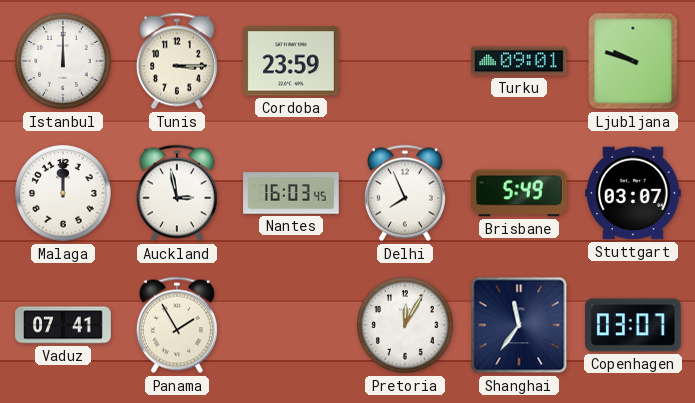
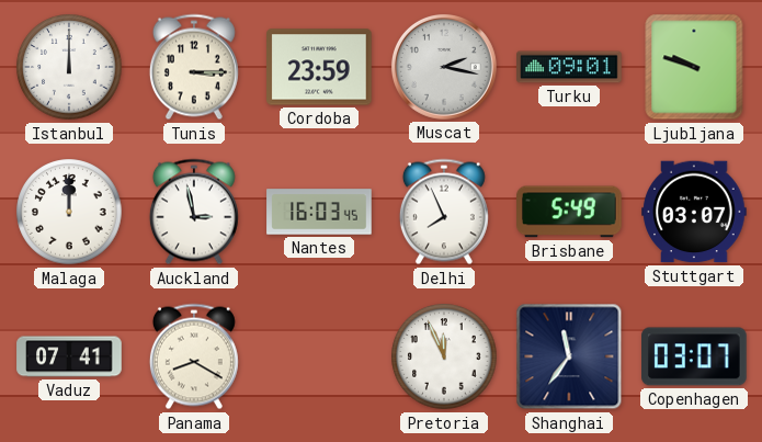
Muscat: none -> 2:17
Panama: 1:55 -> 8:20
Pretoria: 12:05 -> 11:56
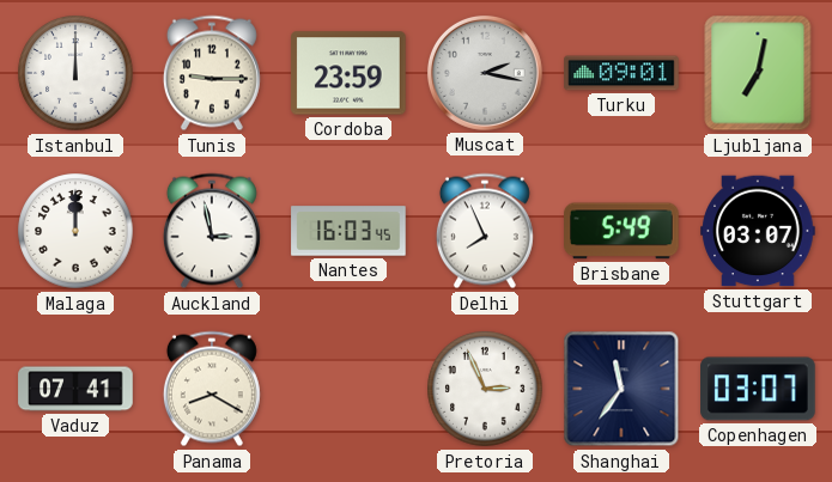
Tunis: 3:15 -> 9:15
Ljubljana: 9:48 -> 7:02
Pretoria: 11:56 -> 2:56
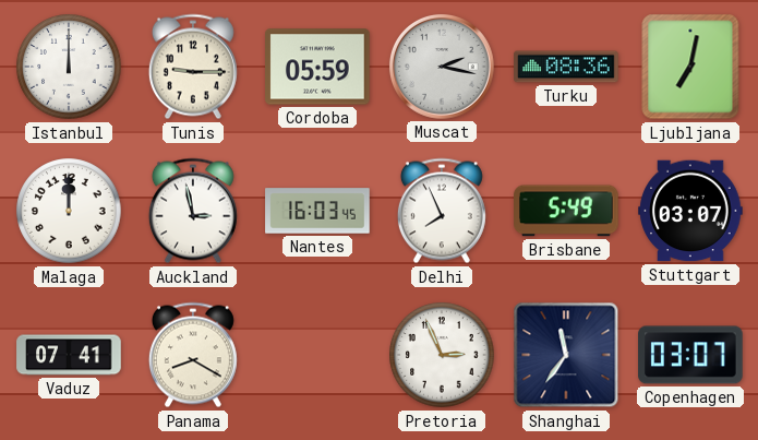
Cordoba: 23:59 -> 05:59
Turku: 09:01 -> 08:36
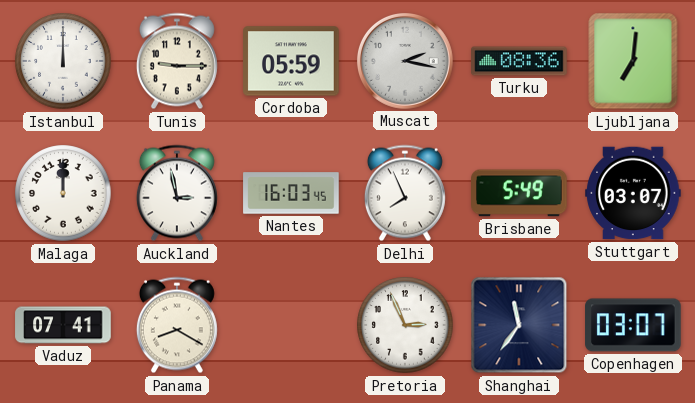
Ljubljana: 7:02 -> 7:01
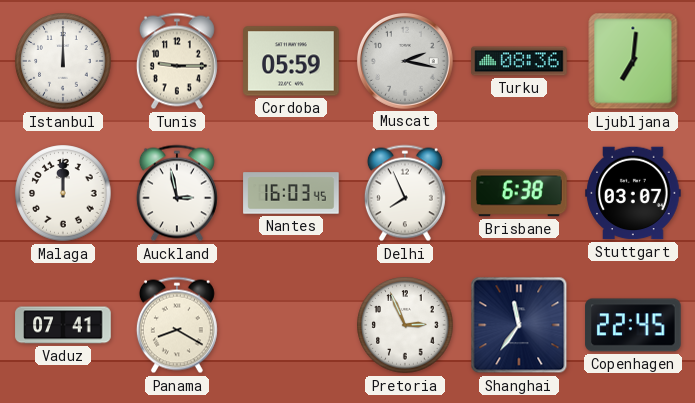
Brisbane: 5:49 -> 6:38
Copenhagen: 03:07 -> 22:45
